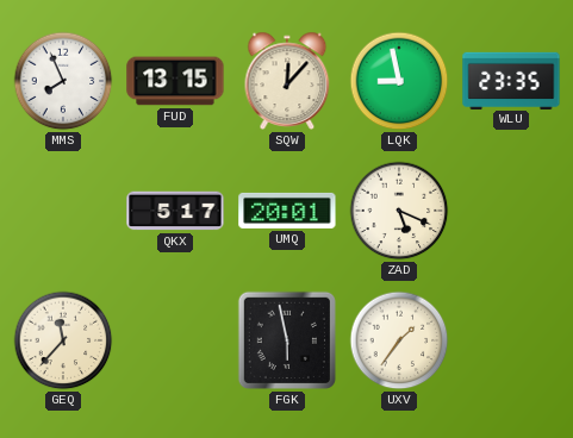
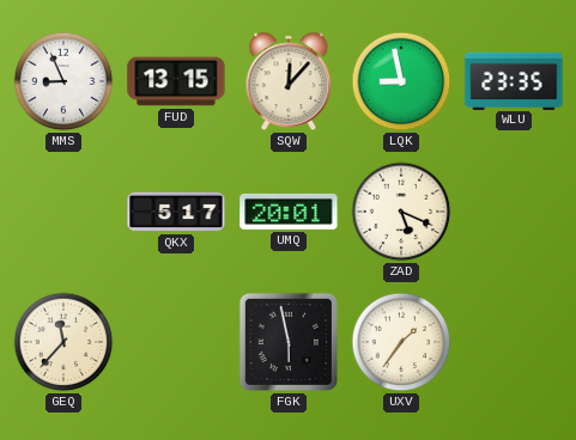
MMS: 7:56 -> 8:56
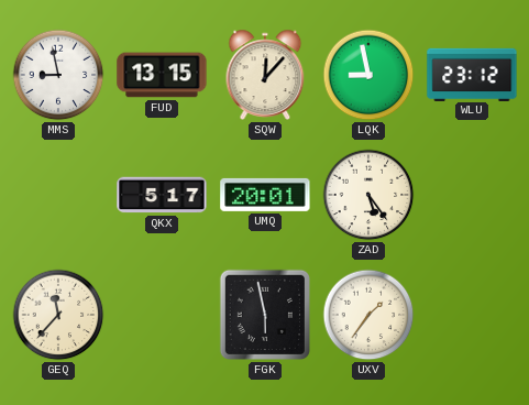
MMS: 8:56 -> 8:58
WLU: 23:35 -> 23:12
ZAD: 5:19 -> 5:24
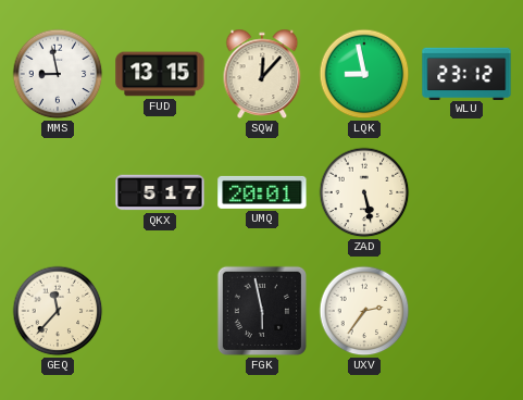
ZAD: 5:24 -> 5:28
UXV: 1:36 -> 2:36
